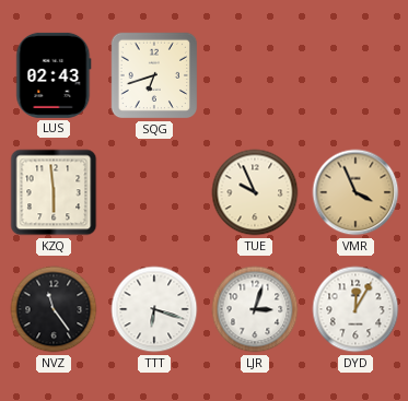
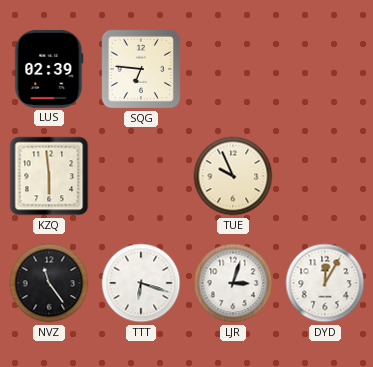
LUS: 02:43 -> 02:39
SQG: 6:42 -> 6:46
VMR: 3:56 -> none
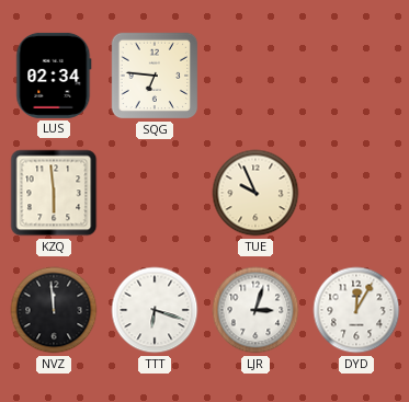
LUS: 02:39 -> 02:34
NVZ: 11:24 -> 11:59
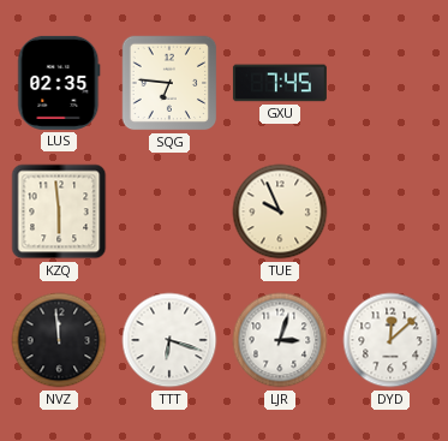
LUS: 02:34 -> 02:35
GXU: none -> 7:45
DYD: 12:05 -> 12:08
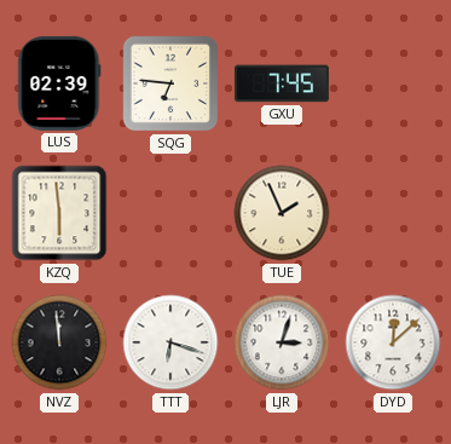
LUS: 02:35 -> 02:39
TUE: 9:56 -> 1:56
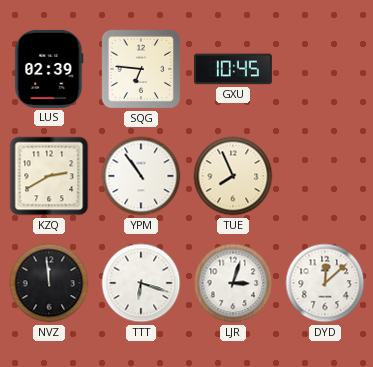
GXU: 7:45 -> 10:45
KZQ: 5:59 -> 2:40
YPM: none -> 10:54
TUE: 1:56 -> 7:56
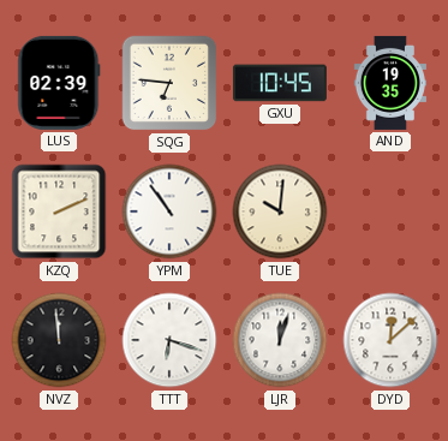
AND: none -> 19:35
KZQ: 2:40 -> 2:11
TUE: 7:56 -> 10:01
LJR: 3:03 -> 12:03
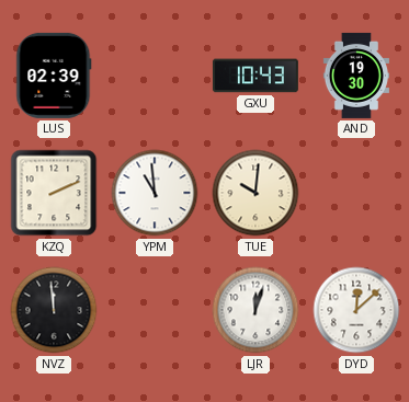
SQG: 6:46 -> none
GXU: 10:45 -> 10:43
AND: 19:35 -> 19:30
YPM: 10:54 -> 10:59
TTT: 6:18 -> none
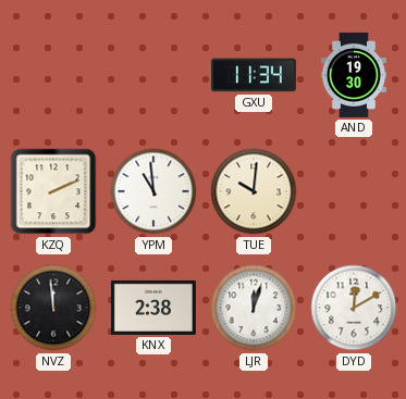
LUS: 02:39 -> none
GXU: 10:43 -> 11:34
KNX: none -> 2:38
DYD: 12:08 -> 12:10
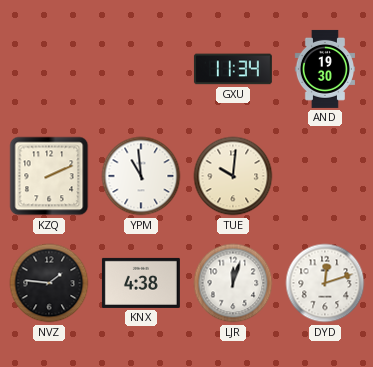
NVZ: 11:59 -> 1:46
KNX: 2:38 -> 4:38
DYD: 12:10 -> 12:12
